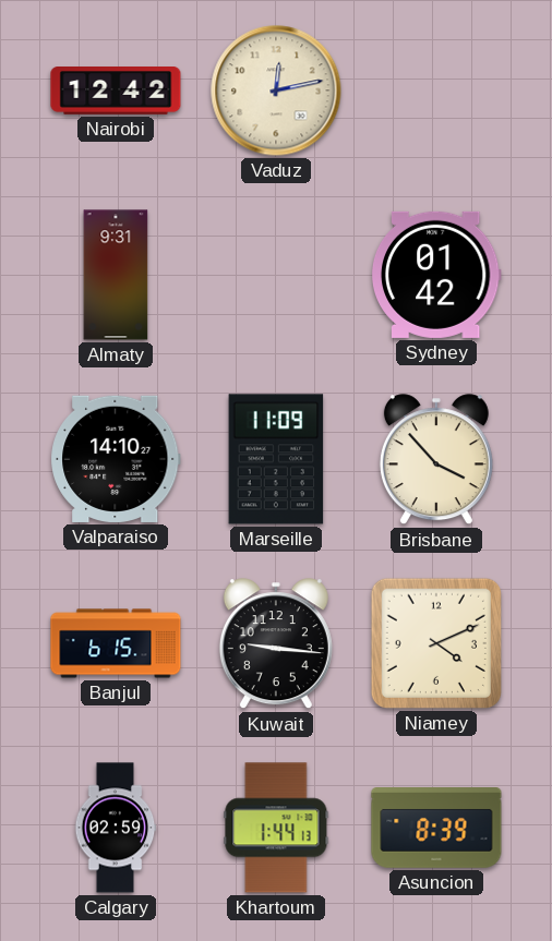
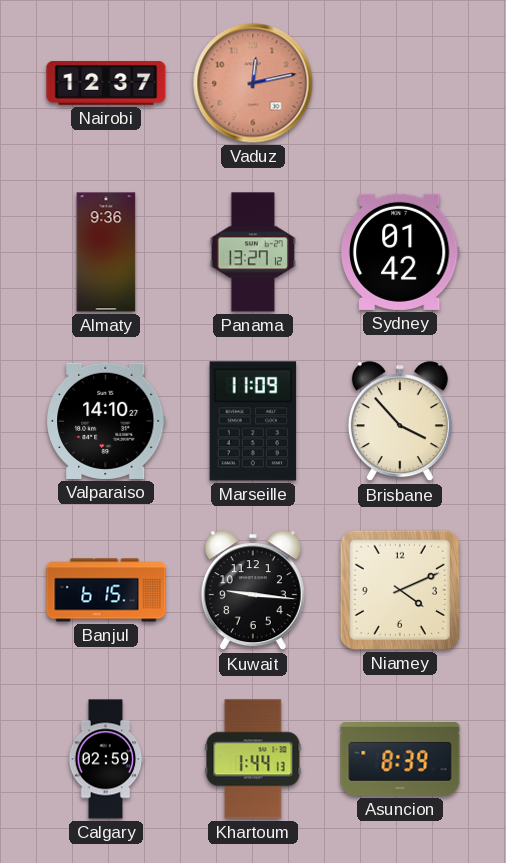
Nairobi: 12:42 -> 12:37
Vaduz dial: cream -> salmon
Almaty: 9:31 -> 9:36
Panama: none -> 13:27
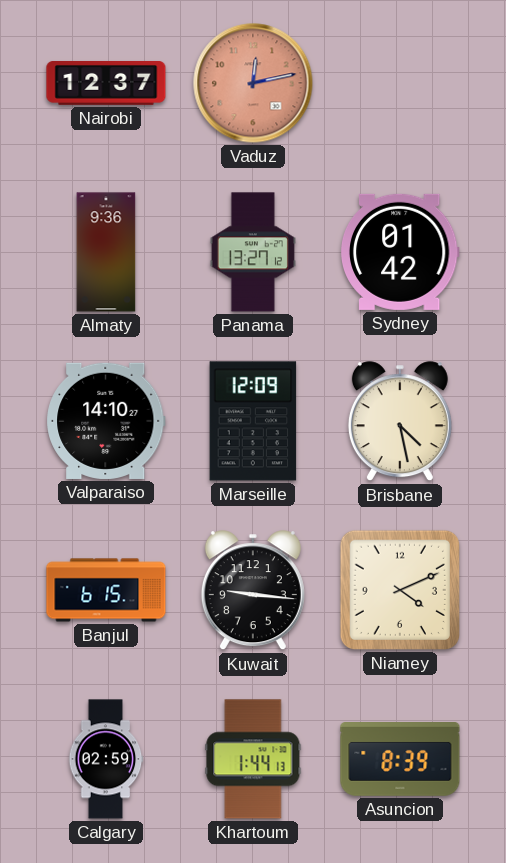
Marseille: 11:09 -> 12:09
Brisbane: 3:53 -> 4:28
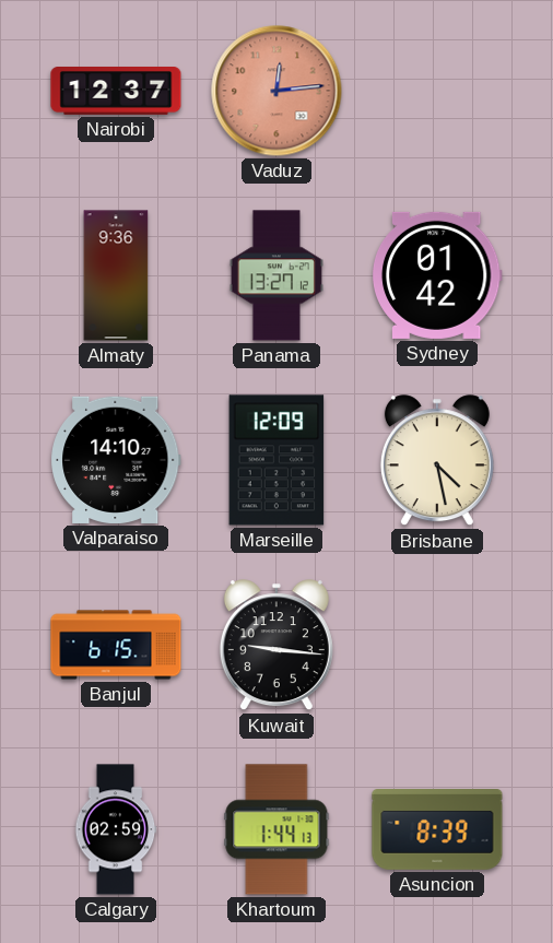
Vaduz: 12:13 -> 12:14
Niamey: 4:11 -> none
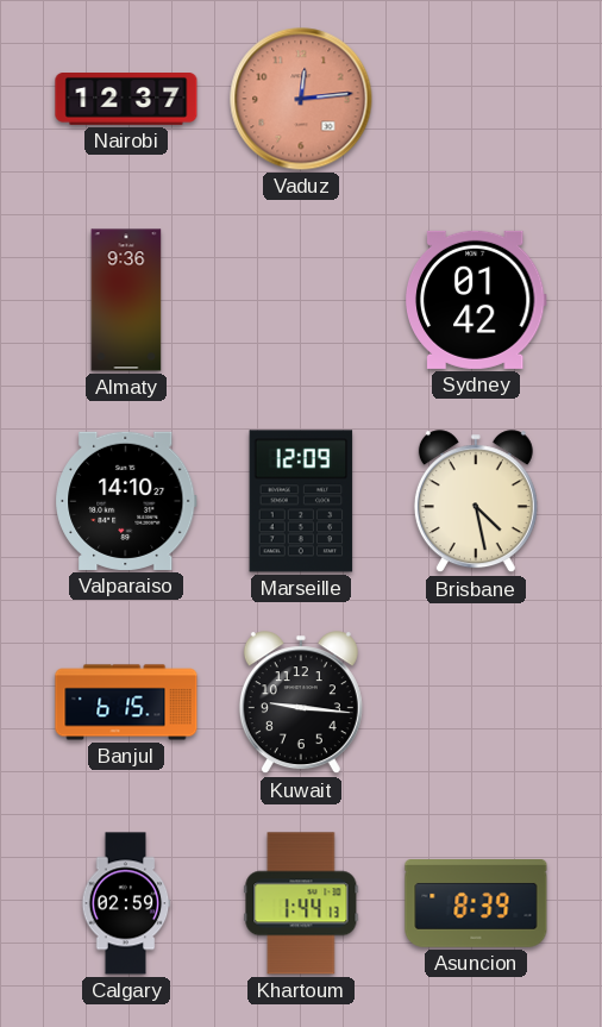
Panama: 13:27 -> none
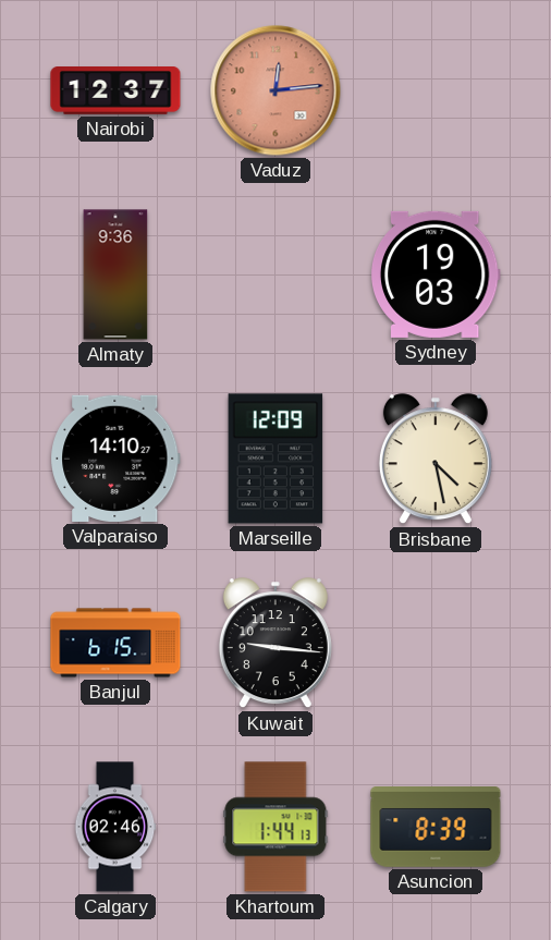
Sydney: 01:42 -> 19:03
Calgary: 02:59 -> 02:46
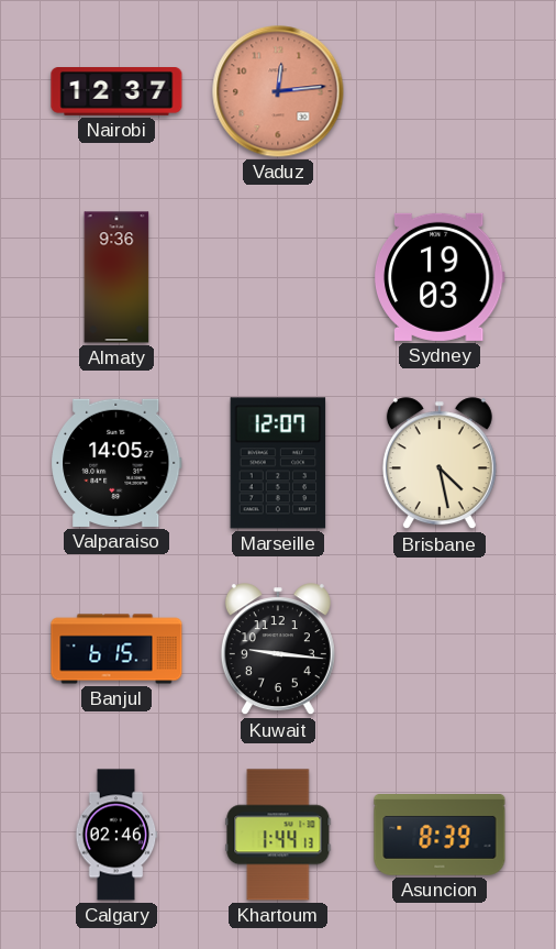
Valparaiso: 14:10 -> 14:05
Marseille: 12:09 -> 12:07
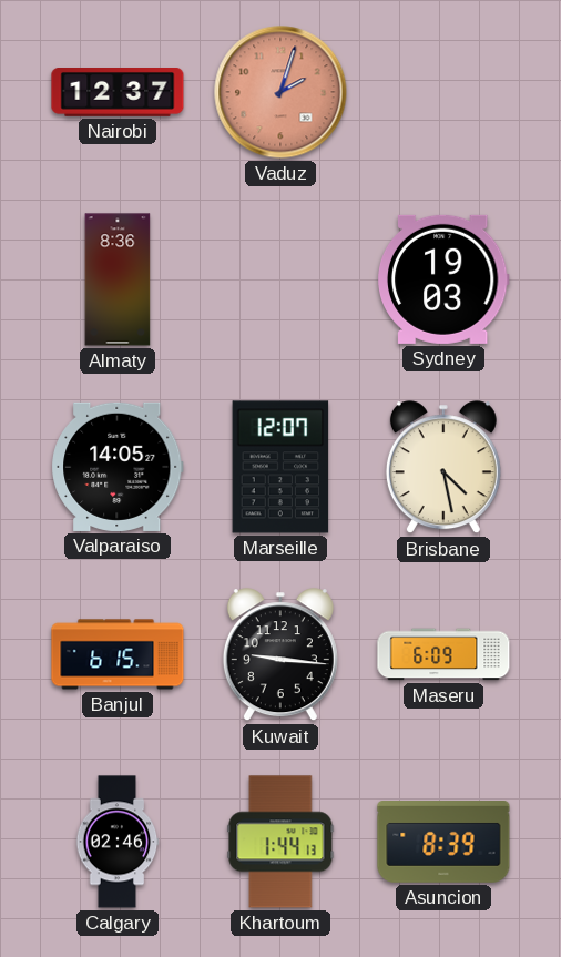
Vaduz: 12:14 -> 2:03
Almaty: 9:36 -> 8:36
Maseru: none -> 6:09
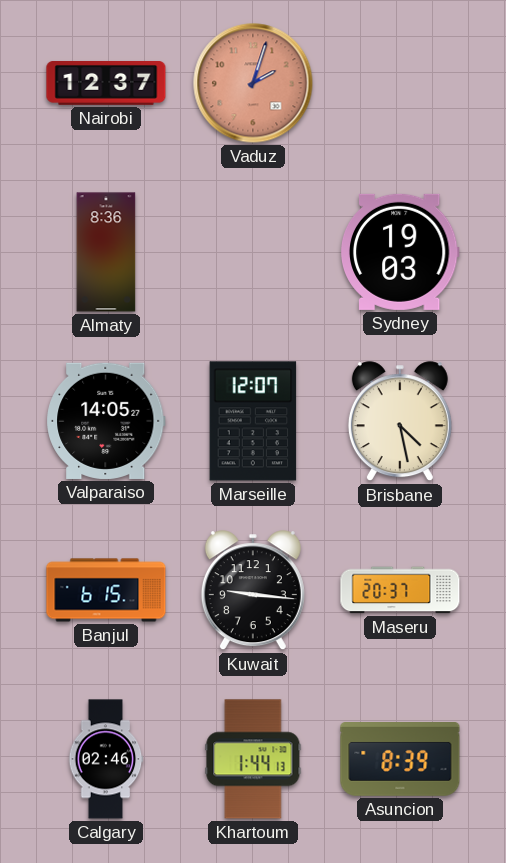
Maseru: 6:09 -> 20:37
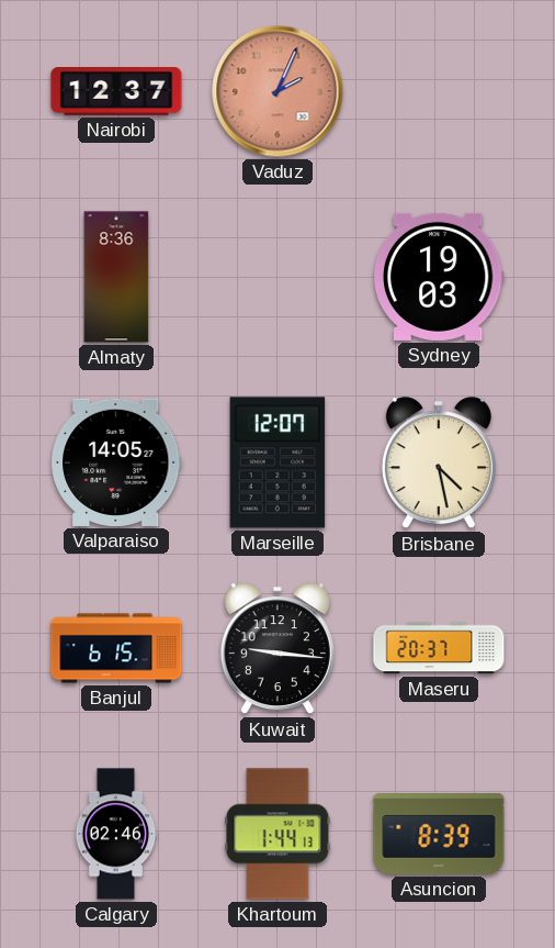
Vaduz: 2:03 -> 2:04
